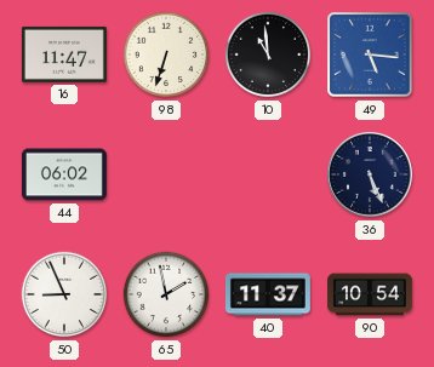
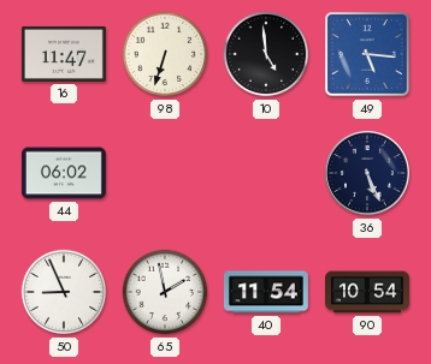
10: 10:59 -> 4:59
40: 11:37 -> 11:54
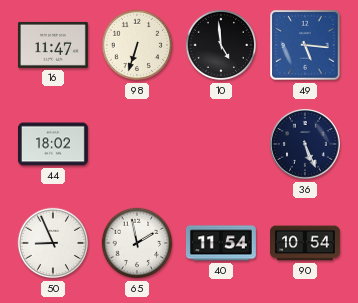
44: 06:02 -> 18:02
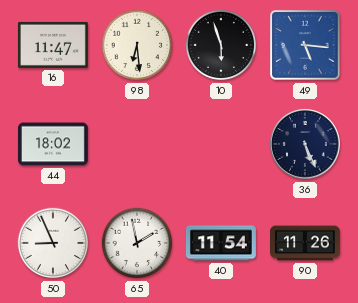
98: 6:33 -> 6:29
10: 4:59 -> 5:57
90: 10:54 -> 11:26
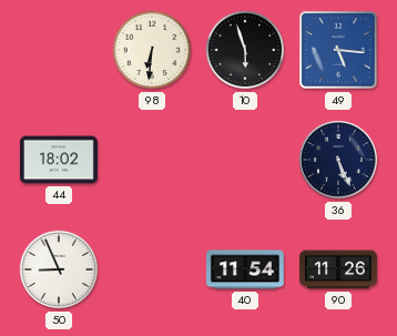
16: 11:47 -> none
98: 6:29 -> 6:31
65: 1:58 -> none
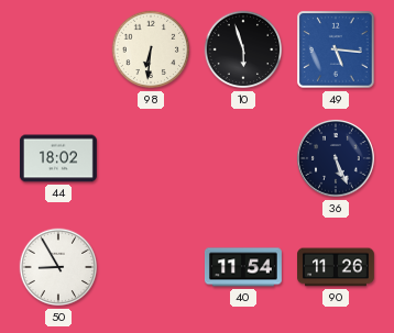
50: 8:56 -> 8:55
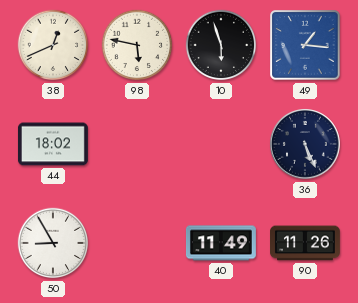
38: none -> 12:41
98: 6:31 -> 5:47
49: 5:16 -> 1:16
40: 11:54 -> 11:49
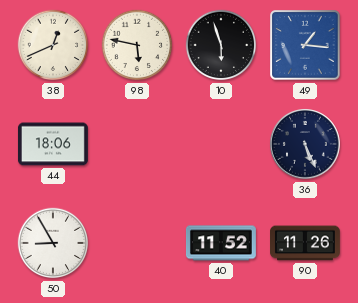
44: 18:02 -> 18:06
40: 11:49 -> 11:52
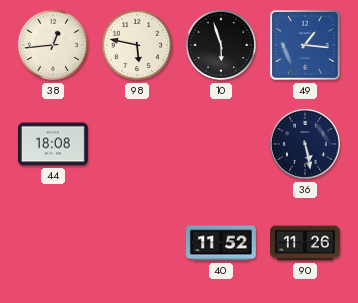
38: 12:41 -> 12:44
44: 18:06 -> 18:08
36: 5:26 -> 5:28
50: 8:55 -> none
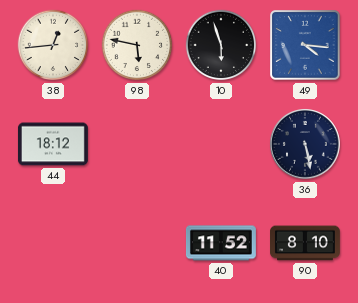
49: 1:16 -> 4:16
44: 18:08 -> 18:12
90: 11:26 -> 8:10
